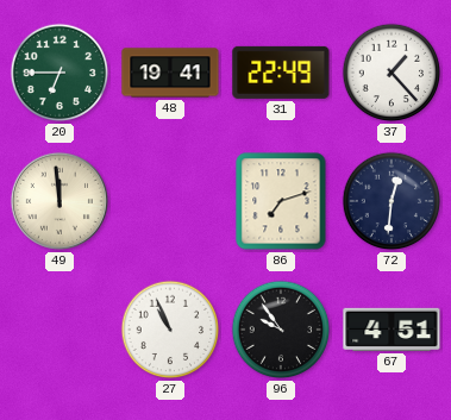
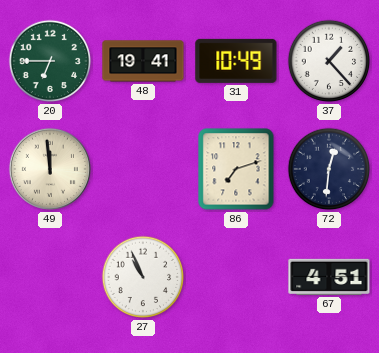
31: 22:49 -> 10:49
96: 9:54 -> none
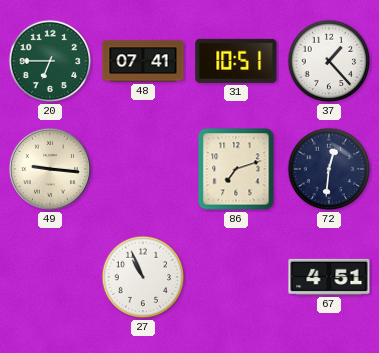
48: 19:41 -> 07:41
31: 10:49 -> 10:51
49: 11:59 -> 9:16
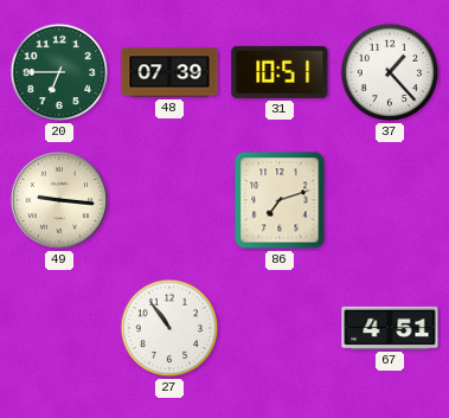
48: 07:41 -> 07:39
72: 12:31 -> none
27: 10:56 -> 10:54
